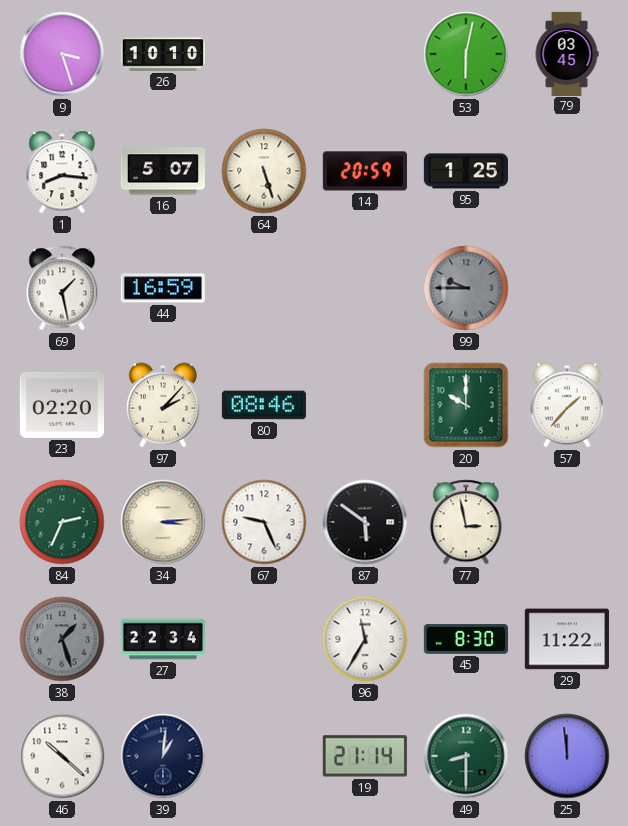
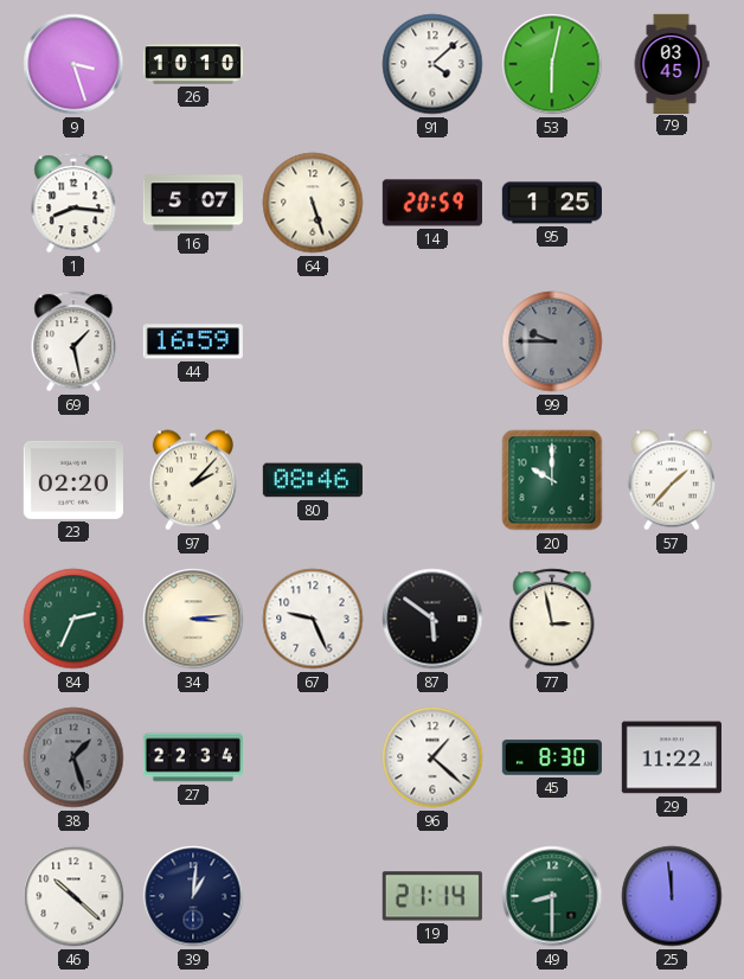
91: none -> 4:08
96: 11:35 -> 1:22
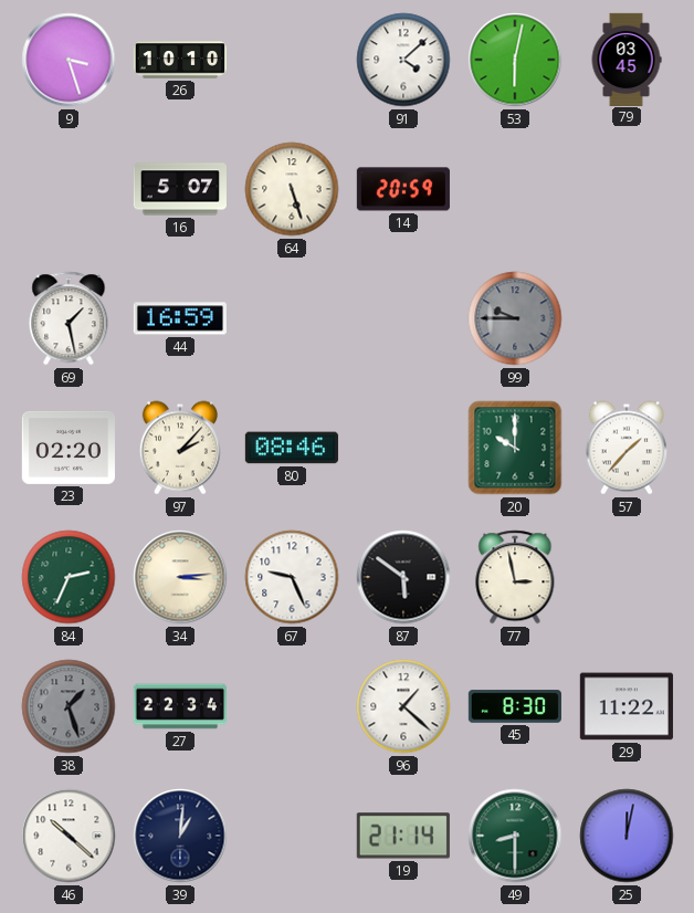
1: 8:16 -> none
95: 1:25 -> none
25: 11:59 -> 12:02
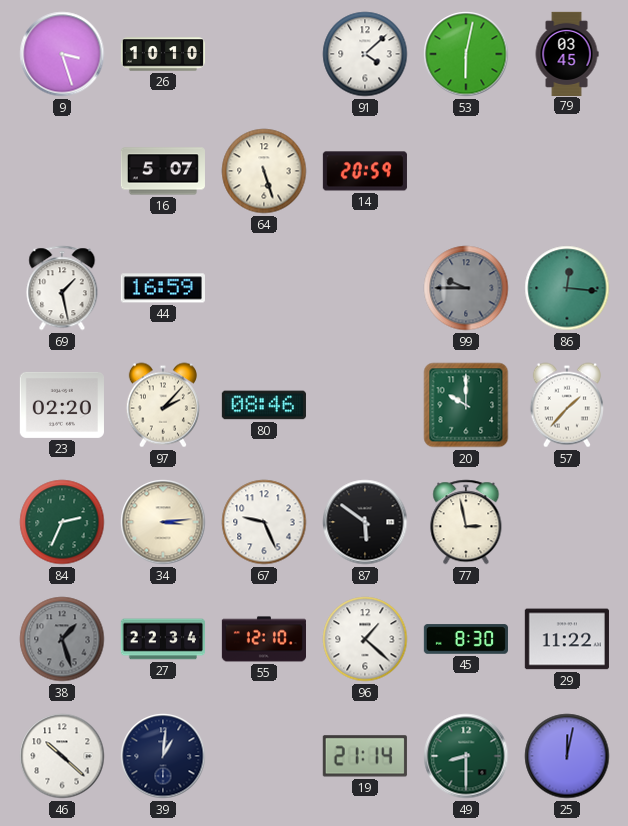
86: none -> 12:16
55: none -> 12:10
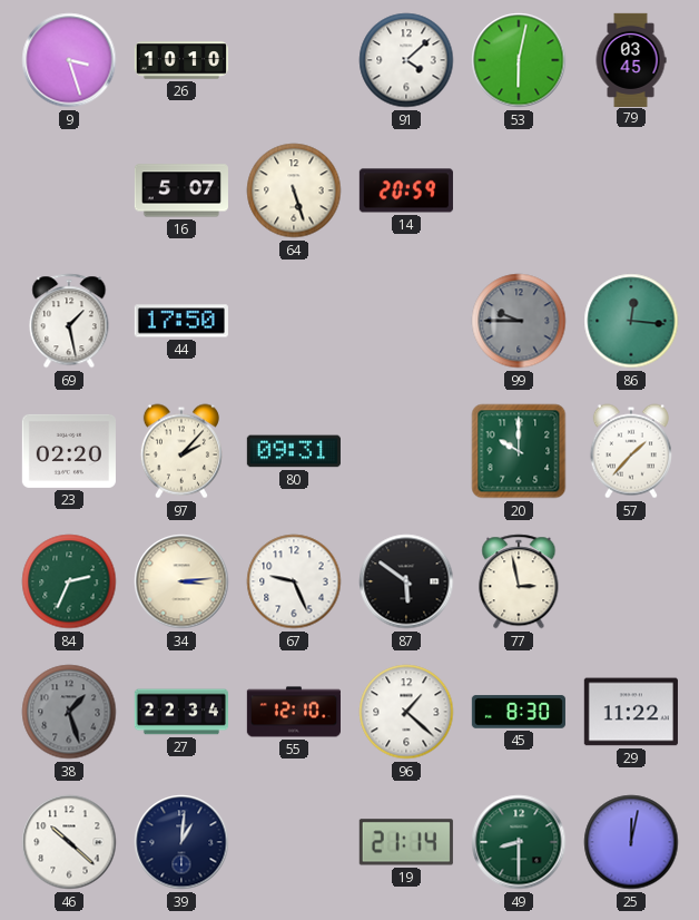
44: 16:59 -> 17:50
80: 08:46 -> 09:31
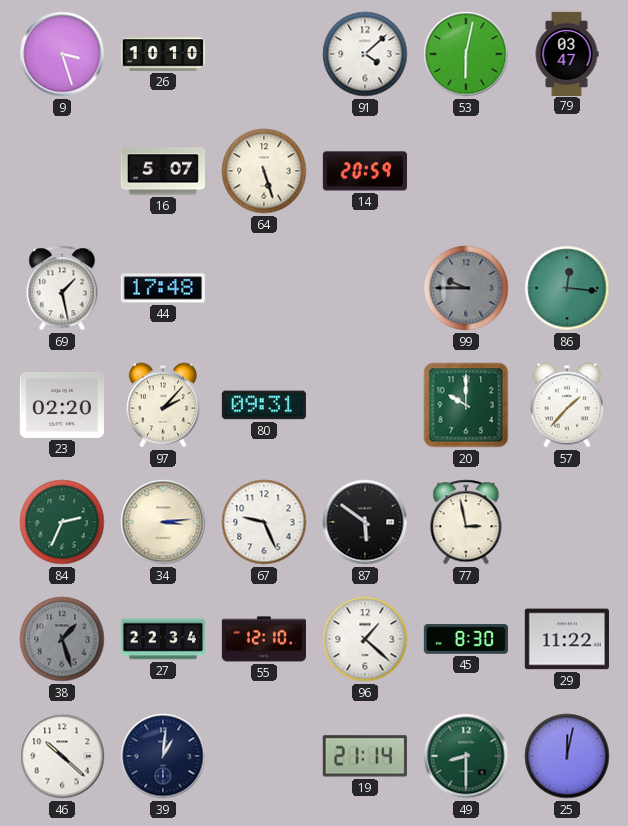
79: 03:45 -> 03:47
44: 17:50 -> 17:48
